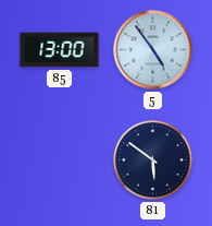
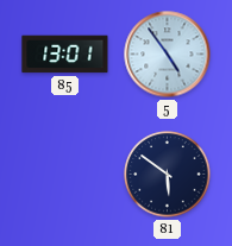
85: 13:00 -> 13:01
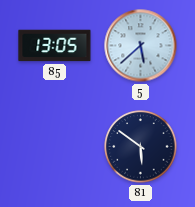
85: 13:01 -> 13:05
5: 4:54 -> 5:38
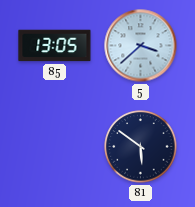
5: 5:38 -> 3:38
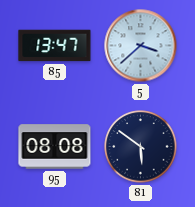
85: 13:05 -> 13:47
95: none -> 08:08
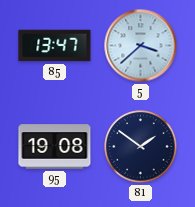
95: 08:08 -> 19:08
81: 5:51 -> 1:51
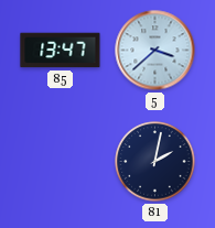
95: 19:08 -> none
81: 1:51 -> 2:02
